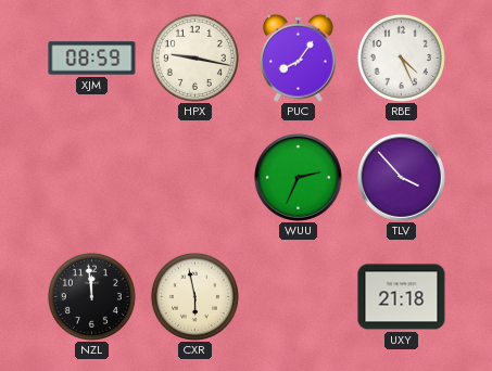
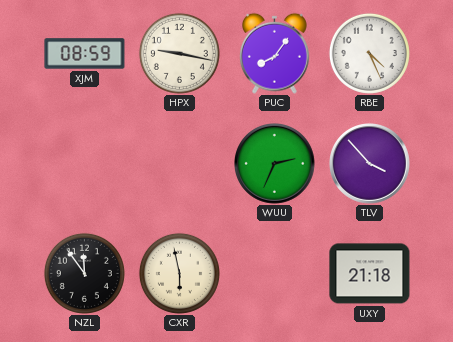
NZL: 11:59 -> 11:54
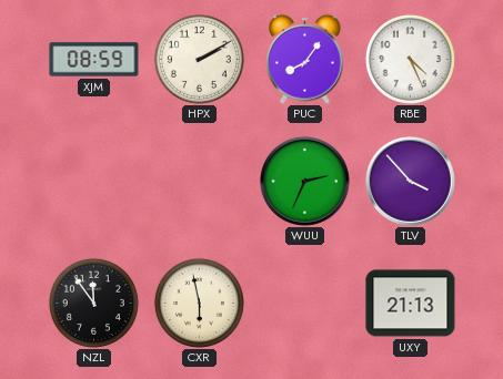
HPX: 9:17 -> 2:10
UXY: 21:18 -> 21:13
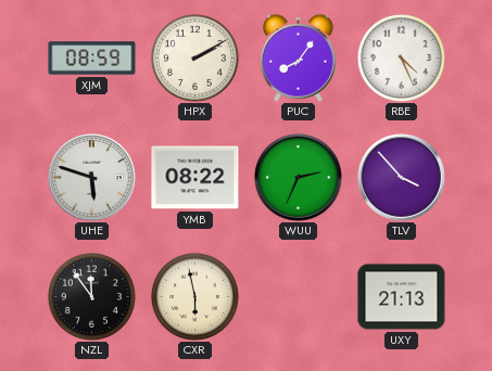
UHE: none -> 5:48
YMB: none -> 08:22
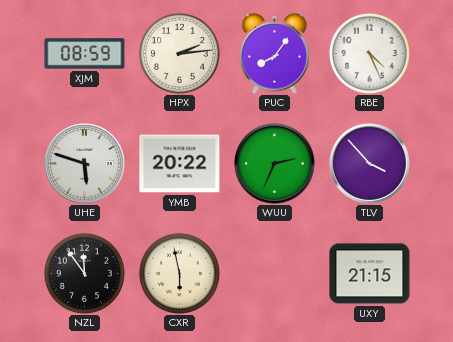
HPX: 2:10 -> 2:14
YMB: 08:22 -> 20:22
UXY: 21:13 -> 21:15
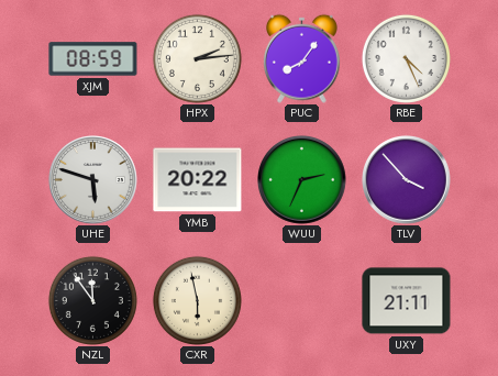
UXY: 21:15 -> 21:11
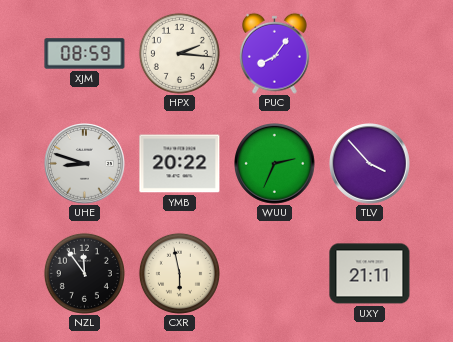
HPX: 2:14 -> 2:16
RBE: 4:26 -> none
UHE: 5:48 -> 8:48
